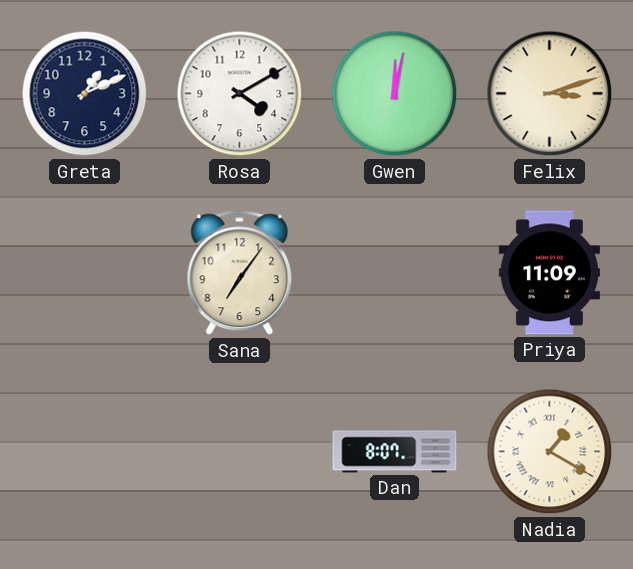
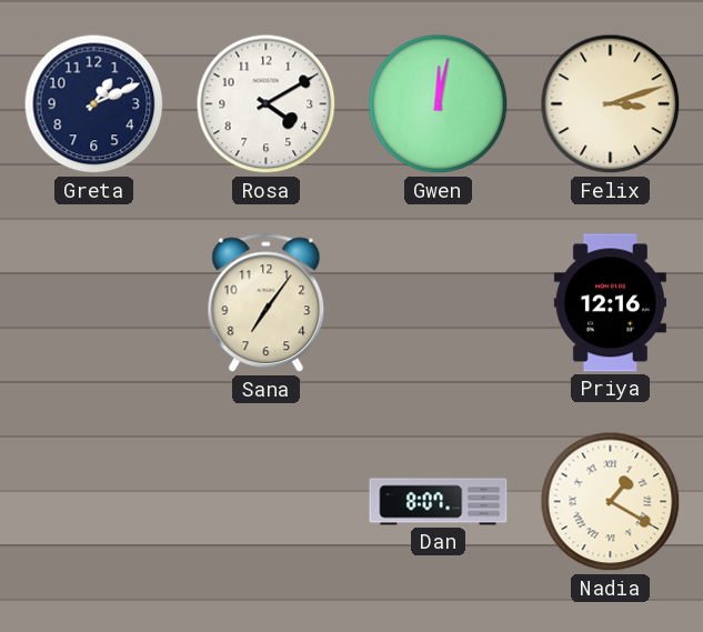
Priya: 11:09 -> 12:16
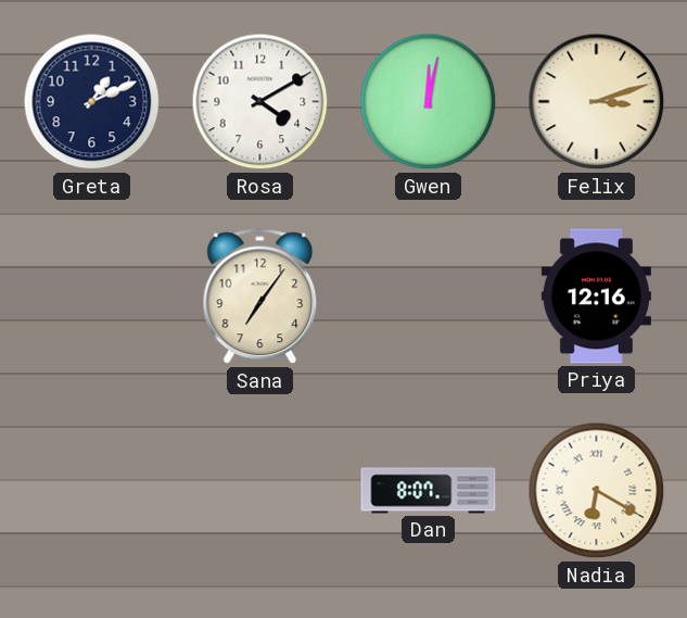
Nadia: 1:20 -> 6:20
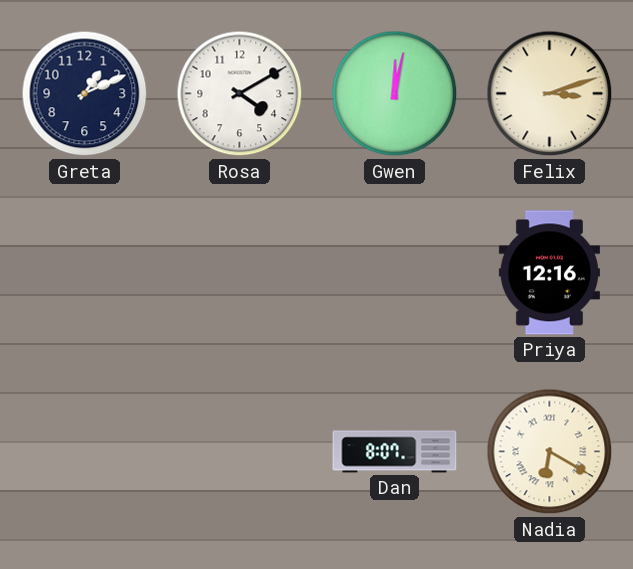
Sana: 7:06 -> none
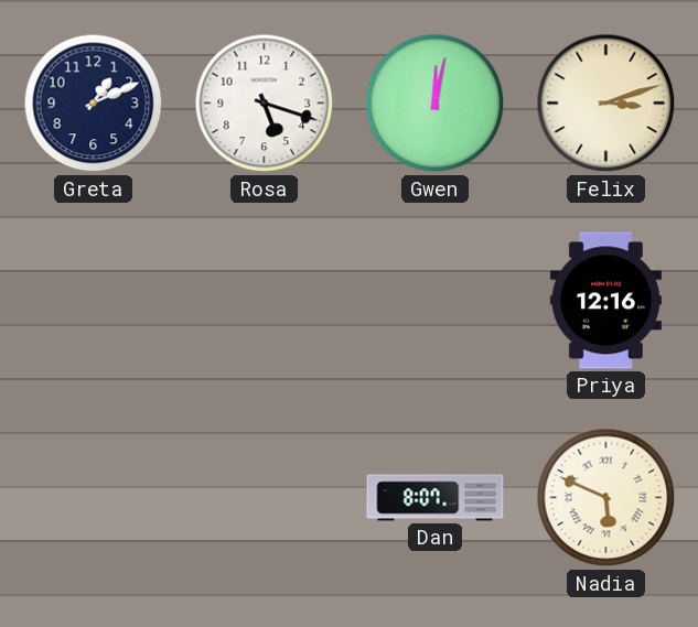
Rosa: 4:10 -> 5:18
Nadia: 6:20 -> 5:49
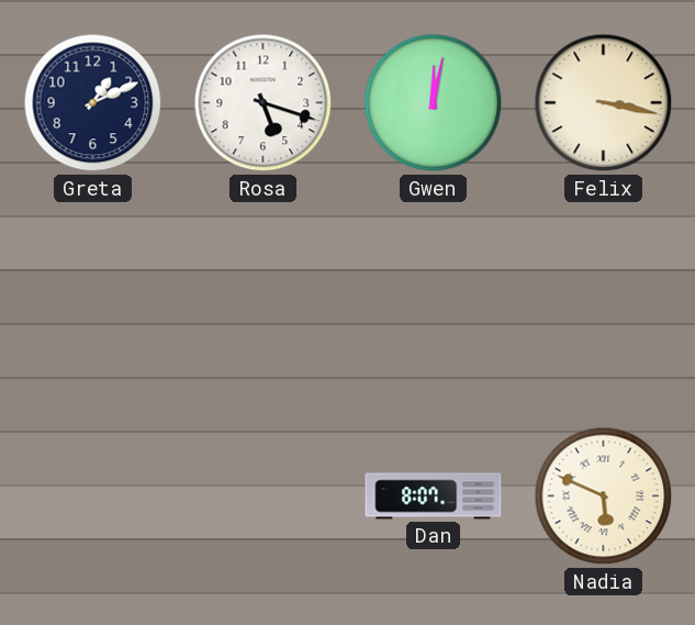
Felix: 3:12 -> 3:17
Priya: 12:16 -> none
